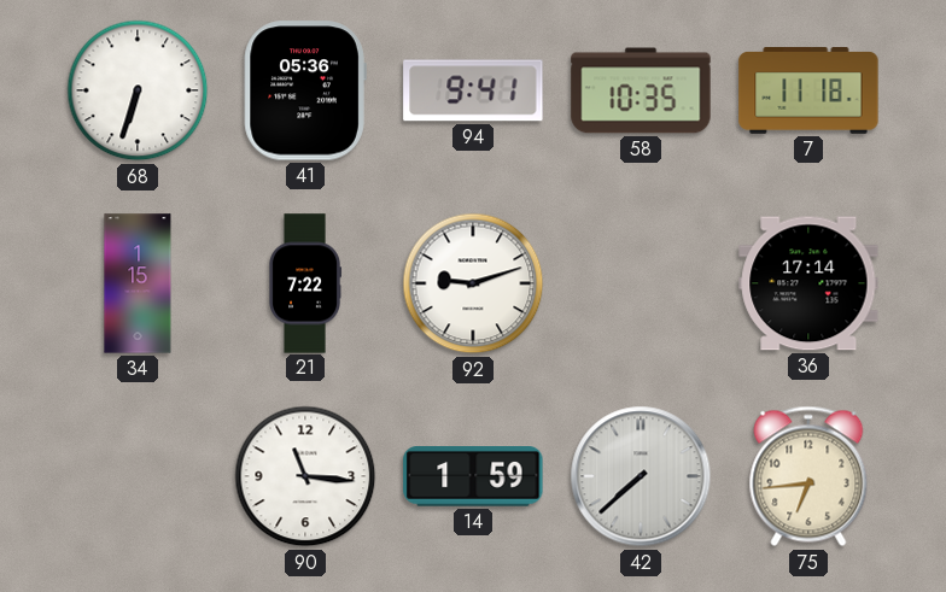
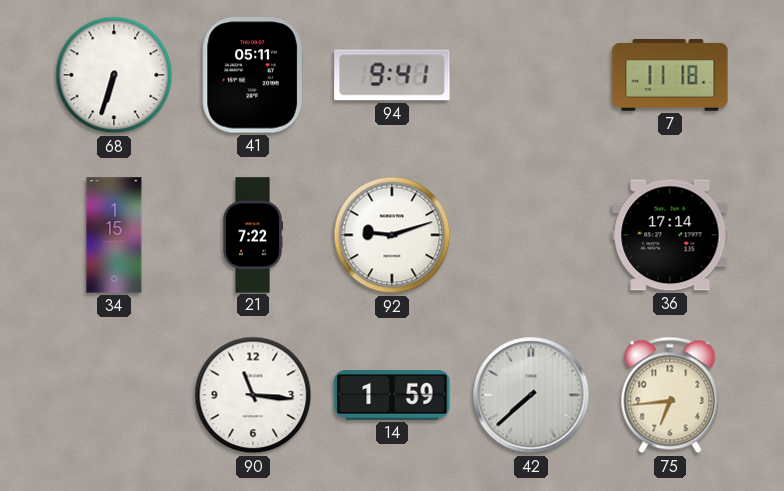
41: 05:36 -> 05:11
58: 10:35 -> none
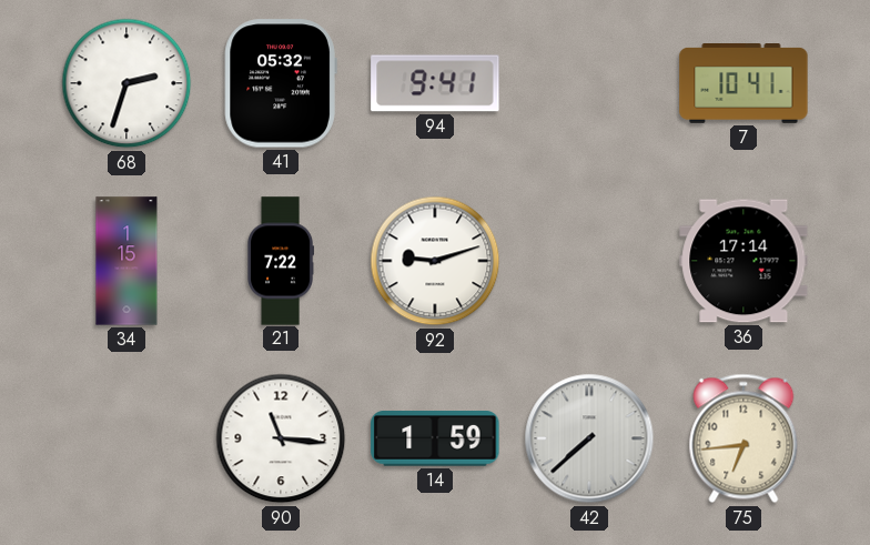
68: 6:33 -> 2:33
41: 05:11 -> 05:32
7: 11:18 -> 10:41
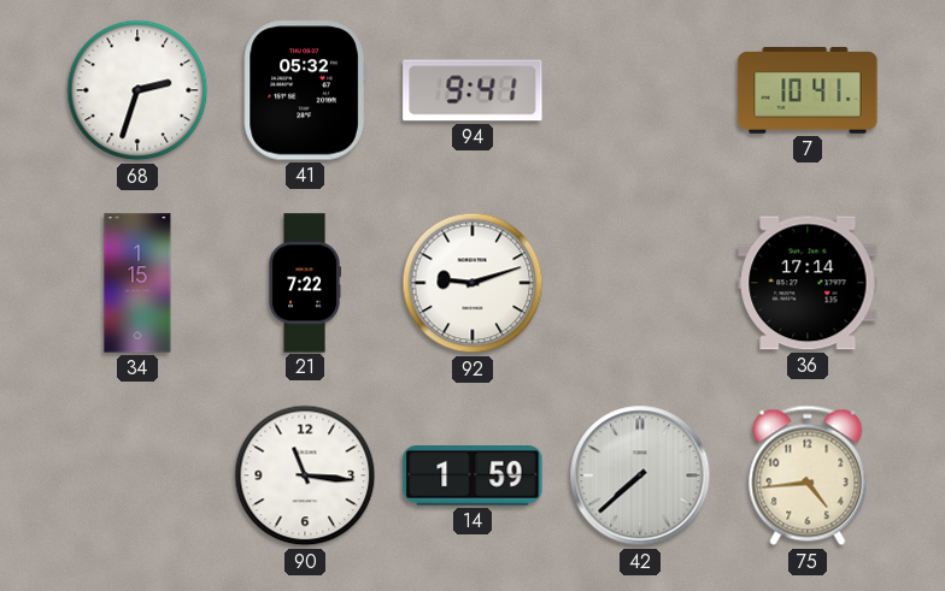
75: 6:44 -> 4:44
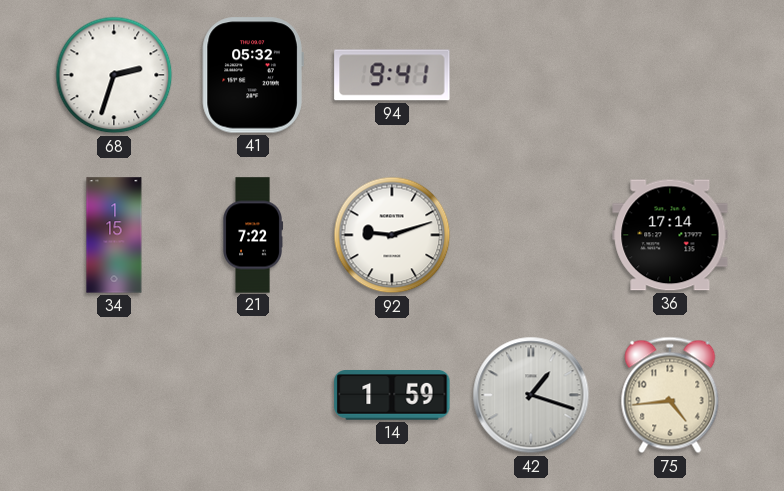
7: 10:41 -> none
90: 11:16 -> none
42: 7:38 -> 1:18
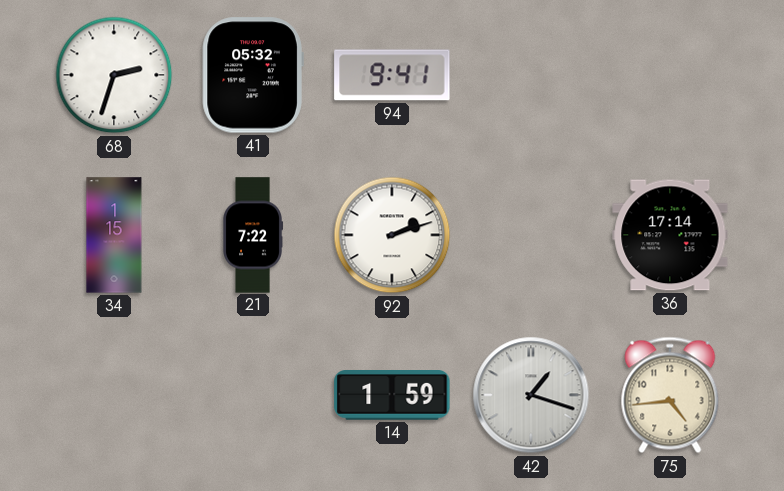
92: 9:12 -> 2:12
